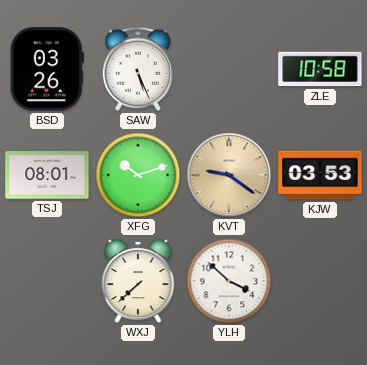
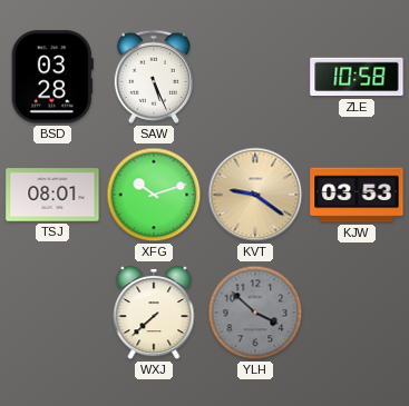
BSD: 03:26 -> 03:28
YLH dial: white -> grey
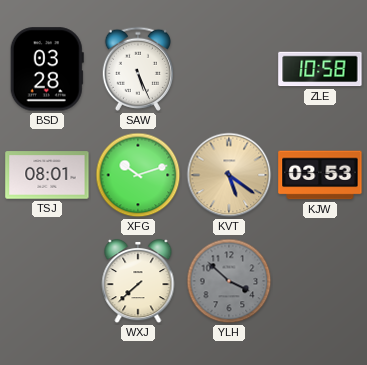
KVT: 9:21 -> 5:21
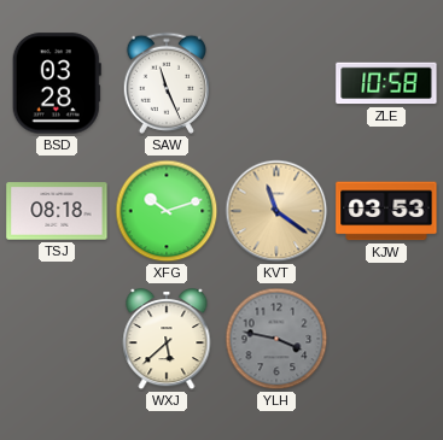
SAW: 5:26 -> 11:26
TSJ: 08:01 -> 08:18
KVT: 5:21 -> 11:21
WXJ: 7:38 -> 5:38
YLH: 3:52 -> 3:47
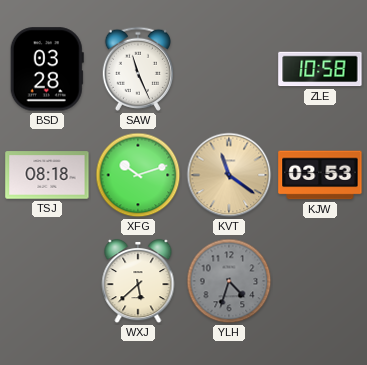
YLH: 3:47 -> 4:33
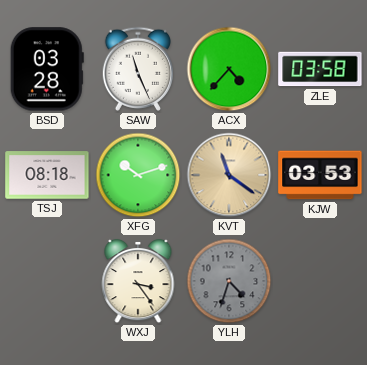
ACX: none -> 4:37
ZLE: 10:58 -> 03:58
WXJ: 5:38 -> 3:24
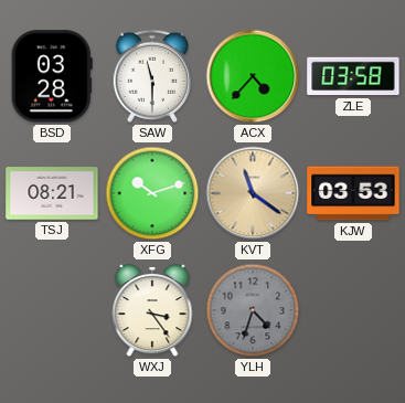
SAW: 11:26 -> 11:30
TSJ: 08:18 -> 08:21
